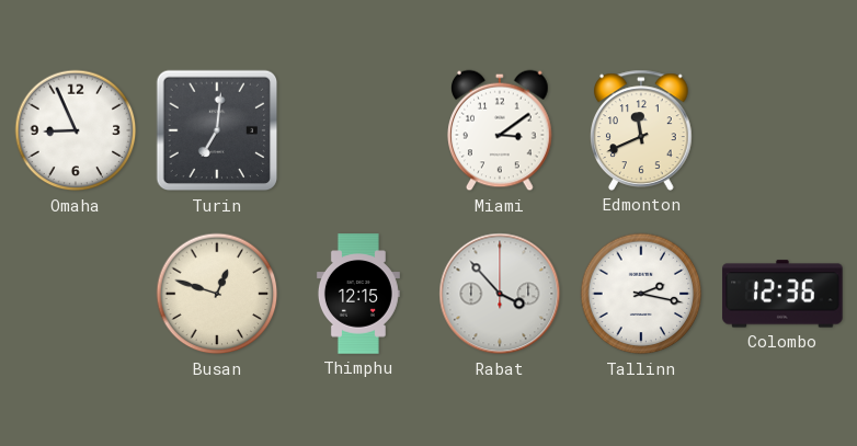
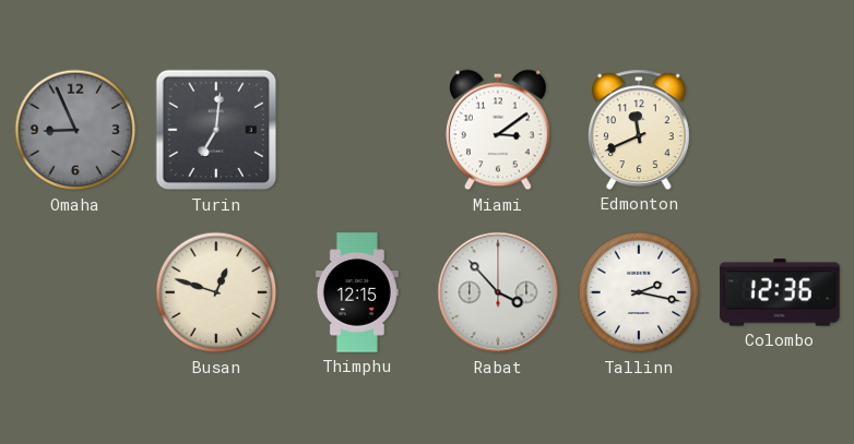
Omaha dial: white -> grey
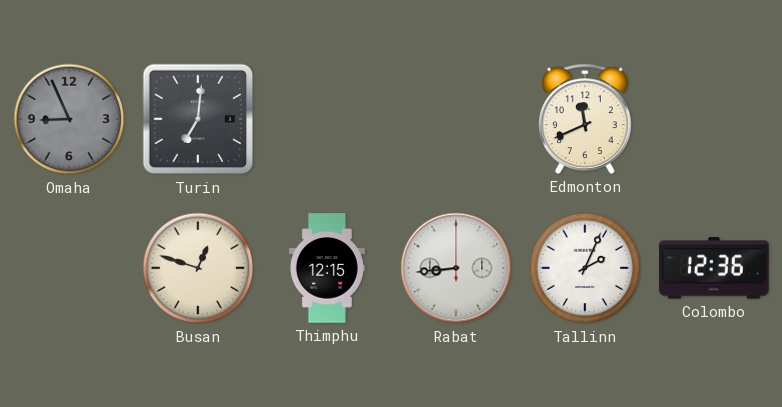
Miami: 3:09 -> none
Rabat: 3:53 -> 8:44
Tallinn: 2:17 -> 2:04
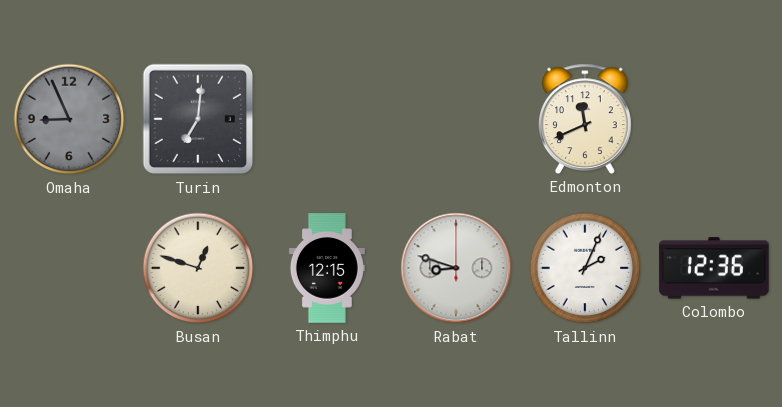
Rabat: 8:44 -> 8:48
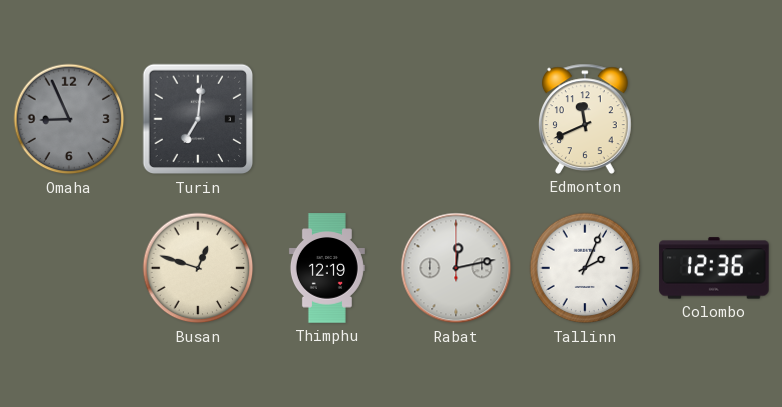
Thimphu: 12:15 -> 12:19
Rabat: 8:48 -> 12:13
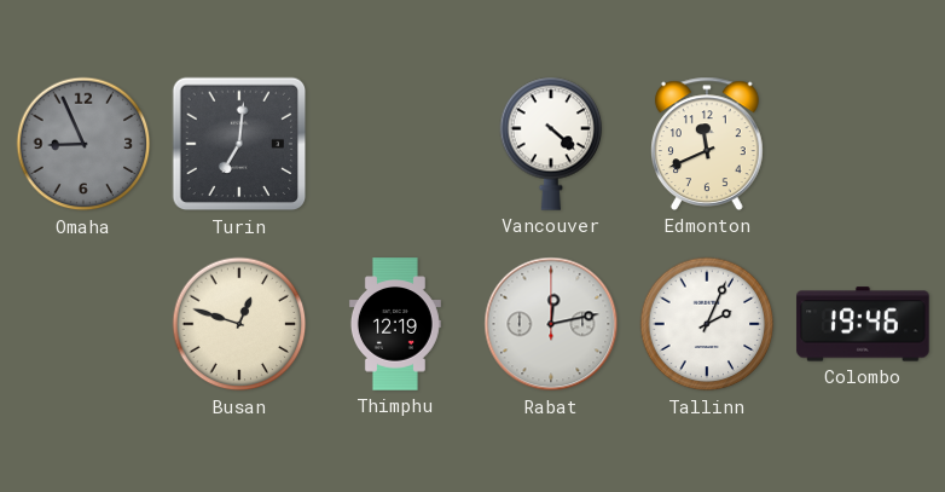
Vancouver: none -> 4:22
Colombo: 12:36 -> 19:46
